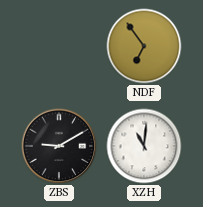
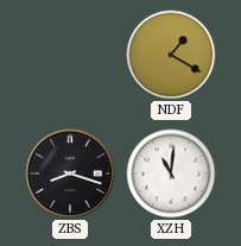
NDF: 6:54 -> 1:20
ZBS: 9:10 -> 8:18
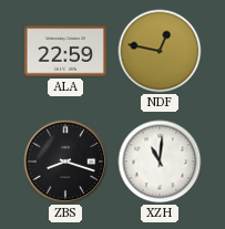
ALA: none -> 22:59
NDF: 1:20 -> 12:47
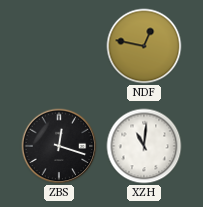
ALA: 22:59 -> none
ZBS: 8:18 -> 12:18
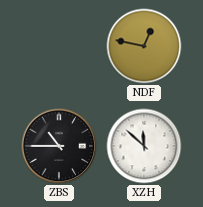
ZBS: 12:18 -> 10:45
XZH: 11:01 -> 11:52
